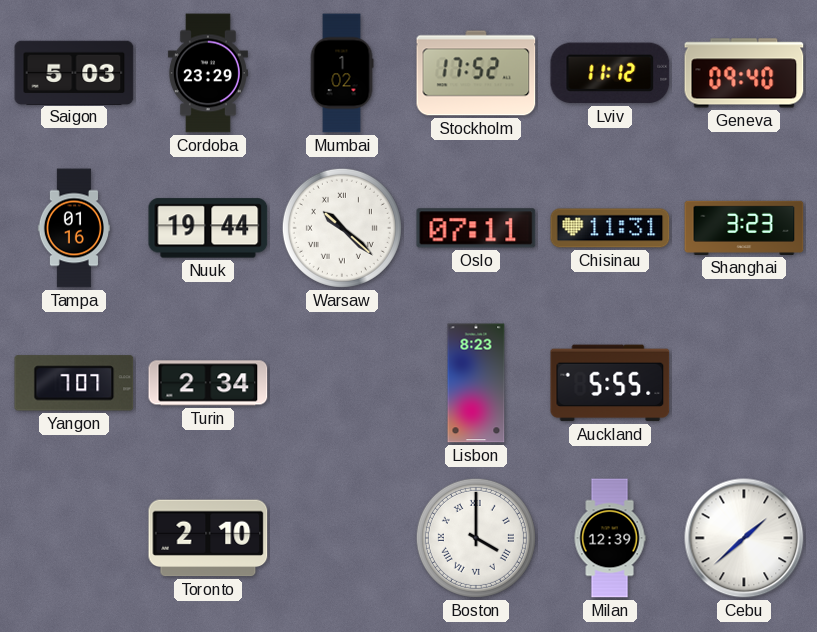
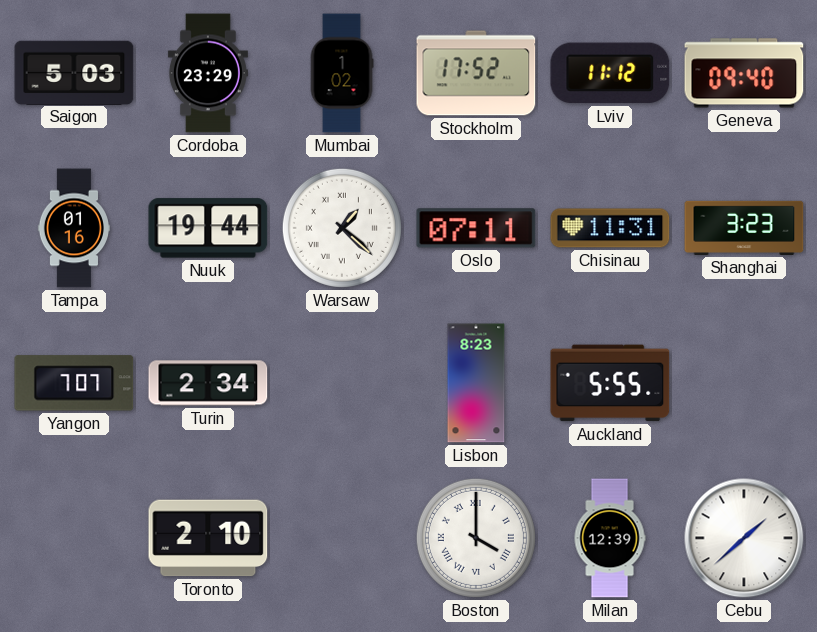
Warsaw: 10:22 -> 1:22
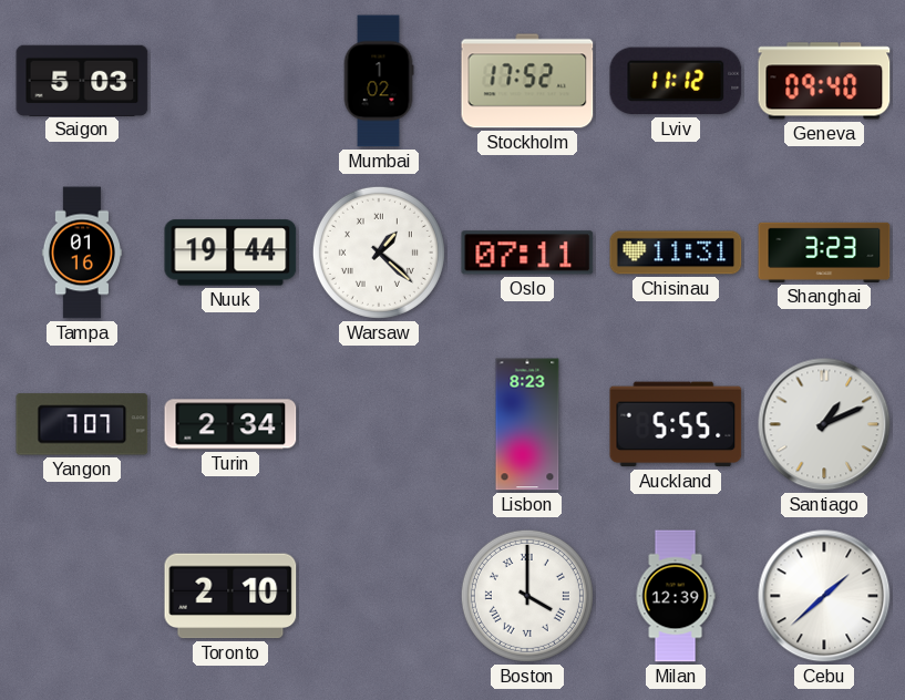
Cordoba: 23:29 -> none
Santiago: none -> 1:11
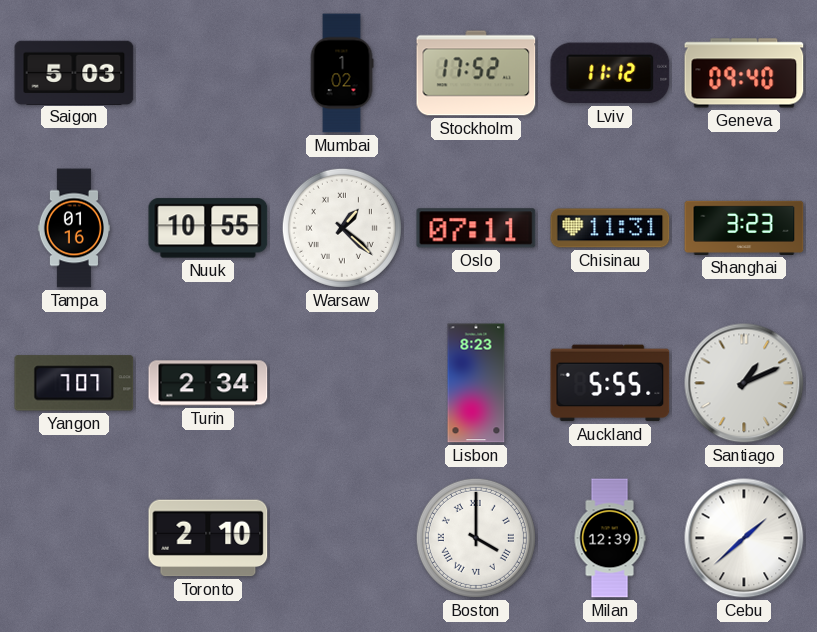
Nuuk: 19:44 -> 10:55
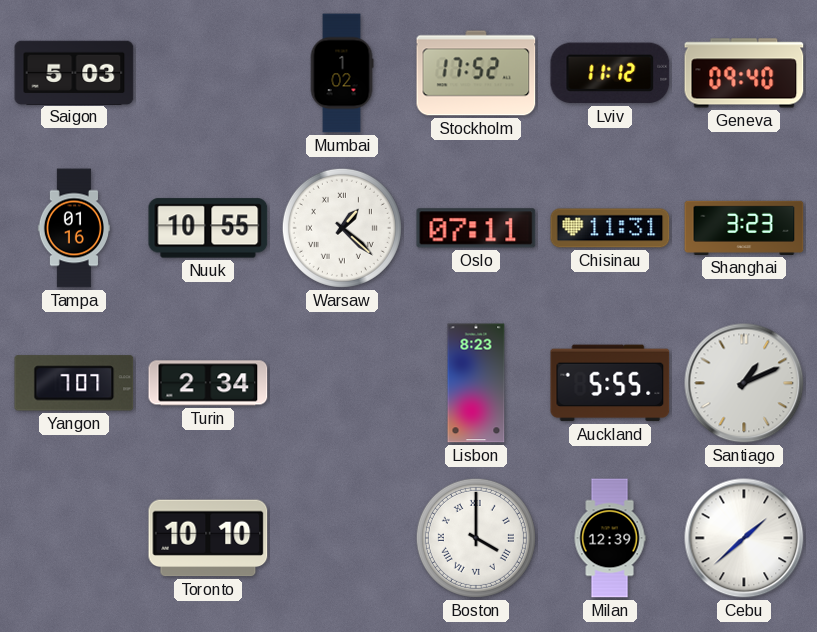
Toronto: 2:10 -> 10:10
